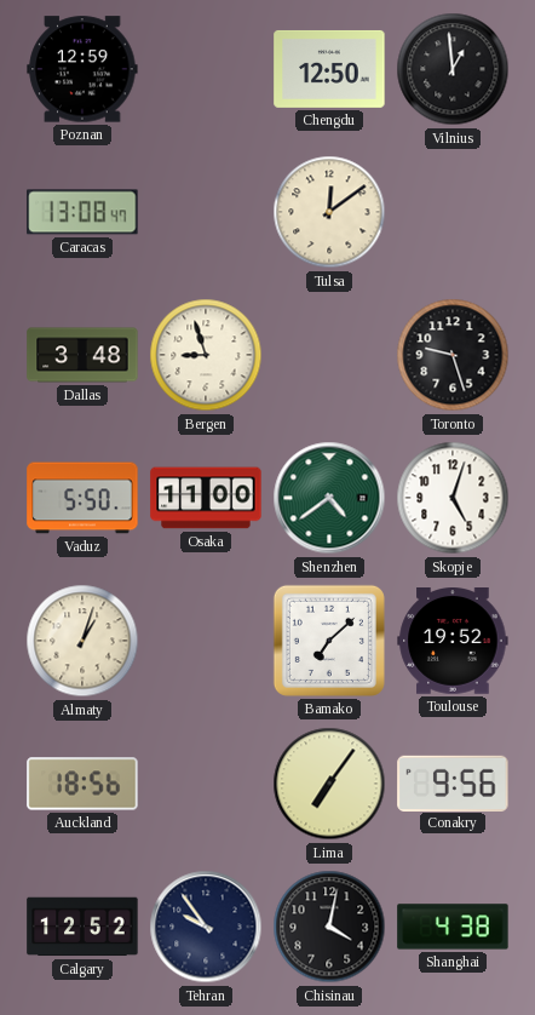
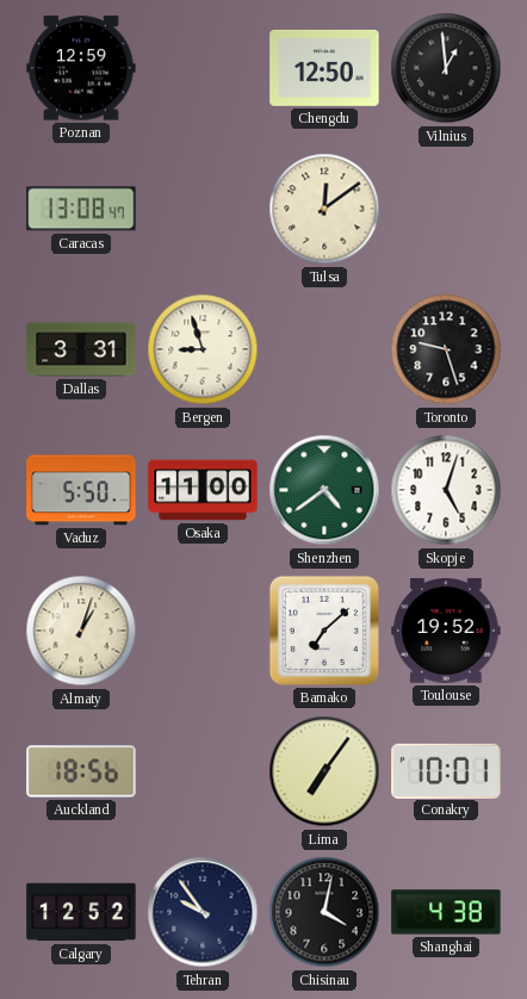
Dallas: 3:48 -> 3:31
Conakry: 9:56 -> 10:01
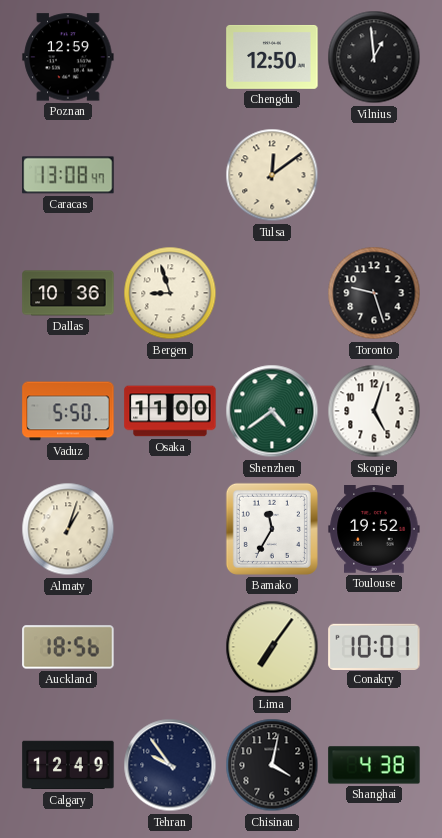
Dallas: 3:31 -> 10:36
Bamako: 7:08 -> 11:35
Calgary: 12:52 -> 12:49
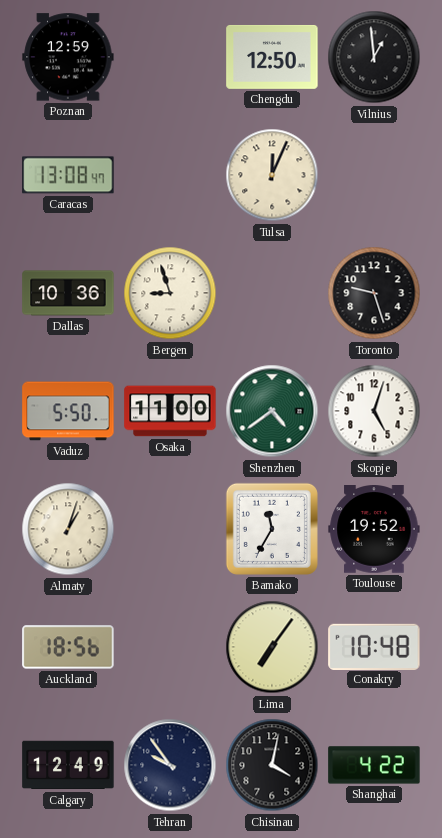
Tulsa: 12:09 -> 12:04
Conakry: 10:01 -> 10:48
Shanghai: 4:38 -> 4:22
